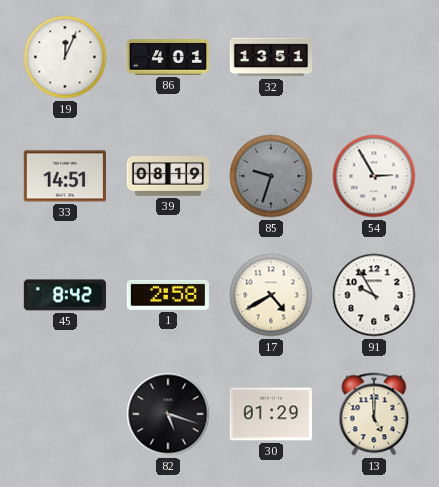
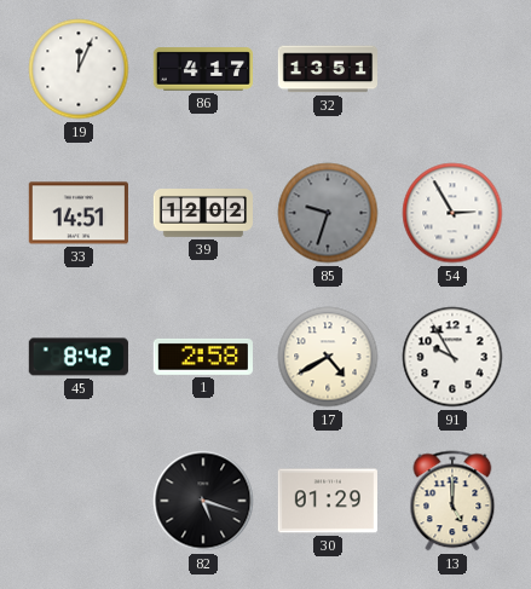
86: 4:01 -> 4:17
39: 08:19 -> 12:02
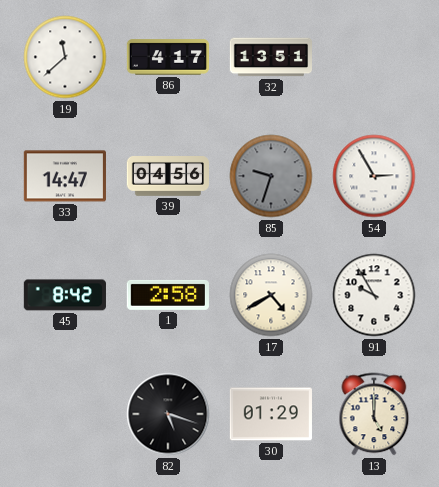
19: 12:04 -> 11:38
33: 14:51 -> 14:47
39: 12:02 -> 04:56
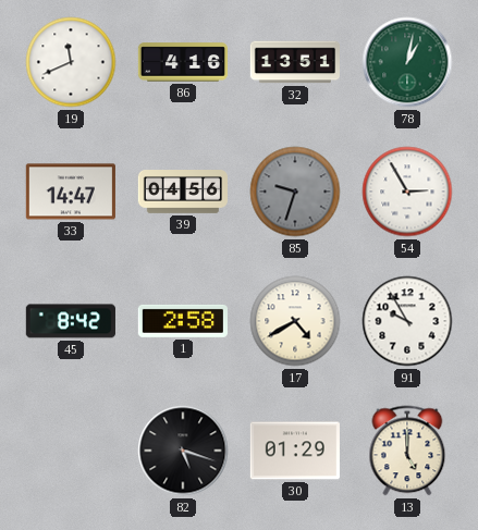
19: 11:38 -> 11:41
86: 4:17 -> 4:16
78: none -> 1:02
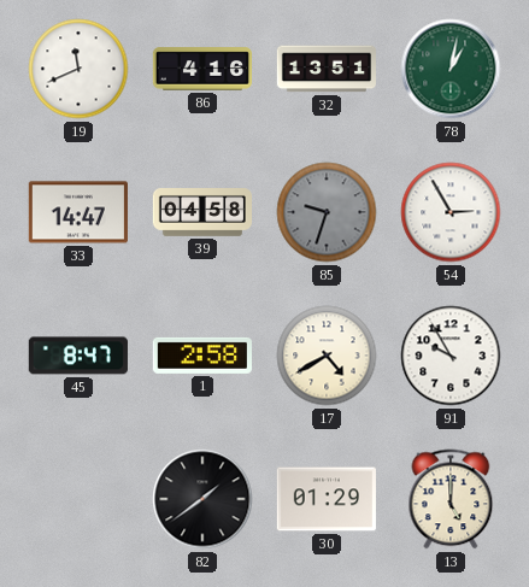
39: 04:56 -> 04:58
45: 8:42 -> 8:47
82: 5:18 -> 1:39
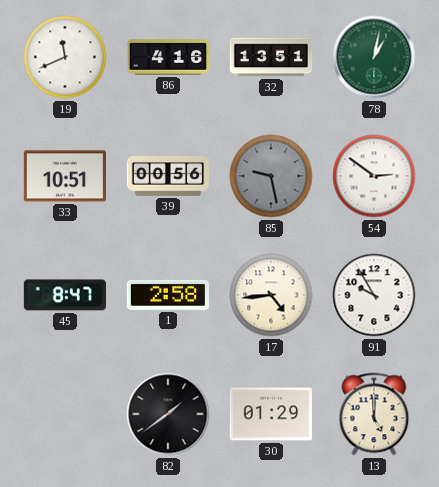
33: 14:47 -> 10:51
39: 04:58 -> 00:56
85: 9:33 -> 9:28
54: 2:55 -> 2:51
17: 4:40 -> 4:44
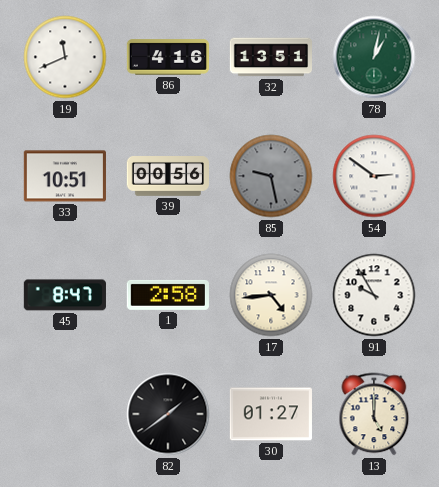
30: 01:29 -> 01:27
